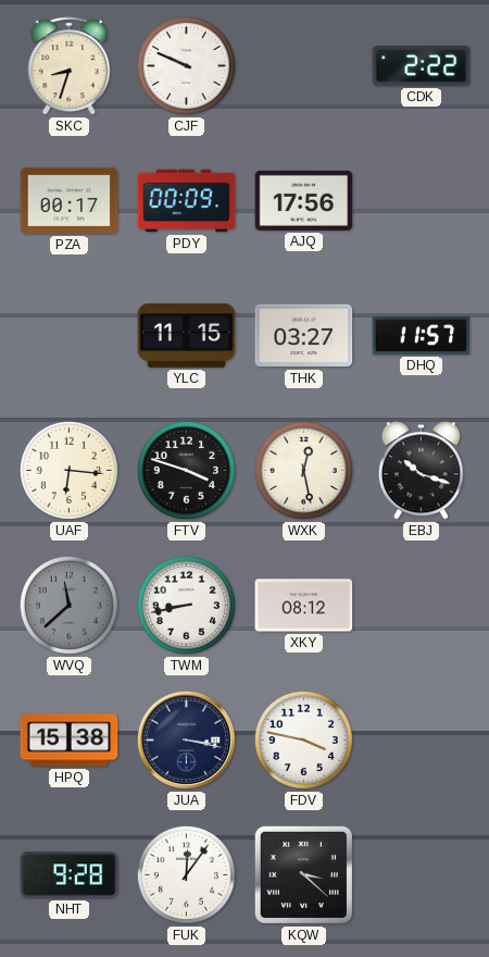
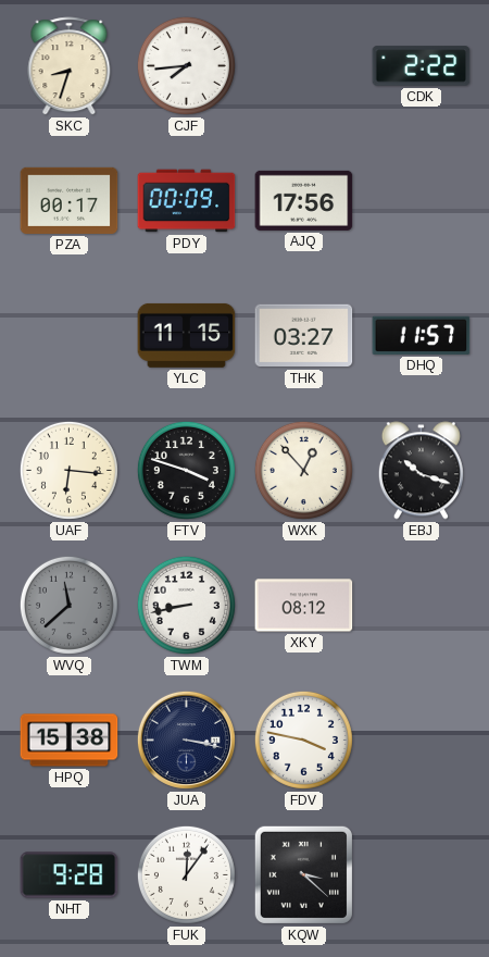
CJF: 9:49 -> 7:44
WXK: 12:28 -> 12:53
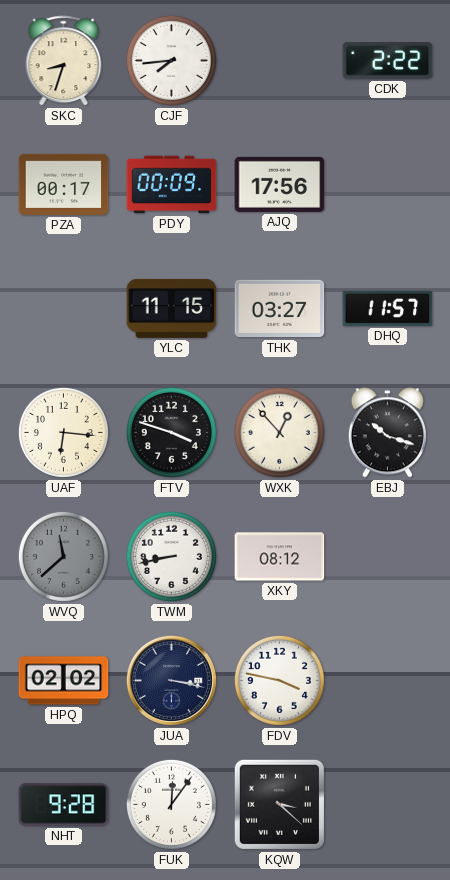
HPQ: 15:38 -> 02:02
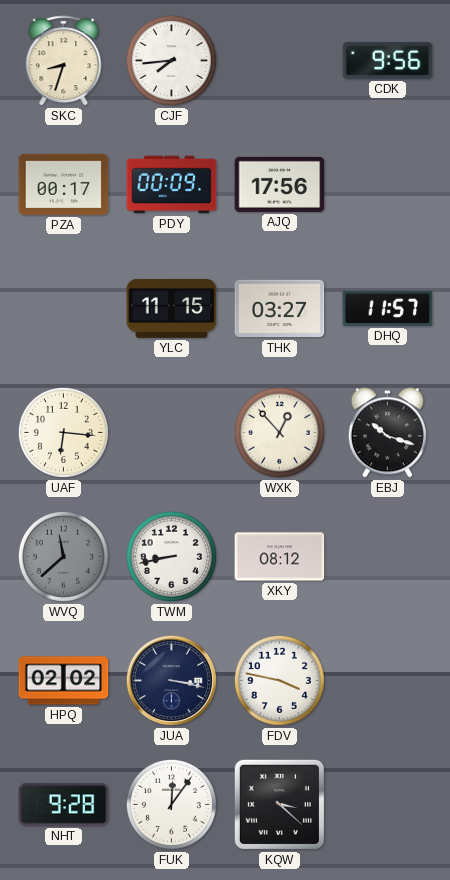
CDK: 2:22 -> 9:56
FTV: 3:48 -> none
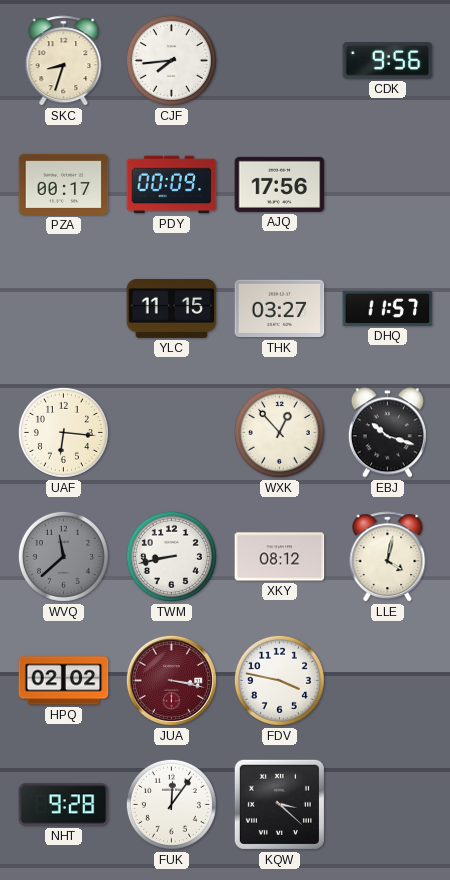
LLE: none -> 4:02
JUA dial: navy -> burgundy
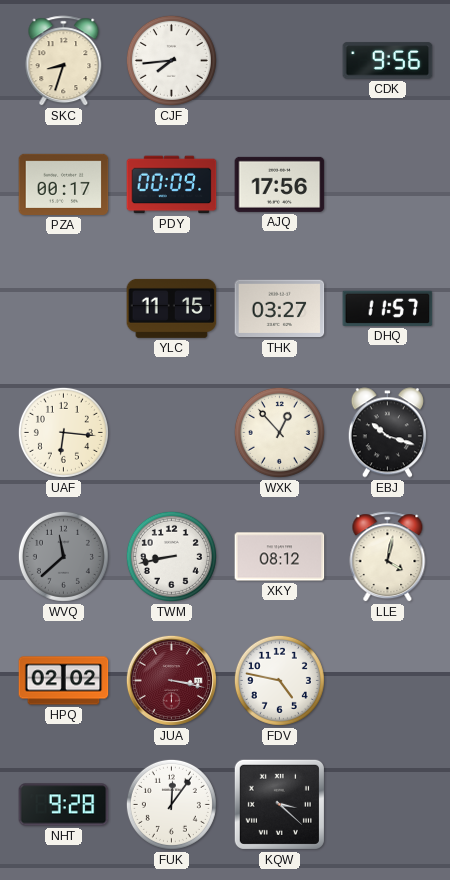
FDV: 3:47 -> 4:47
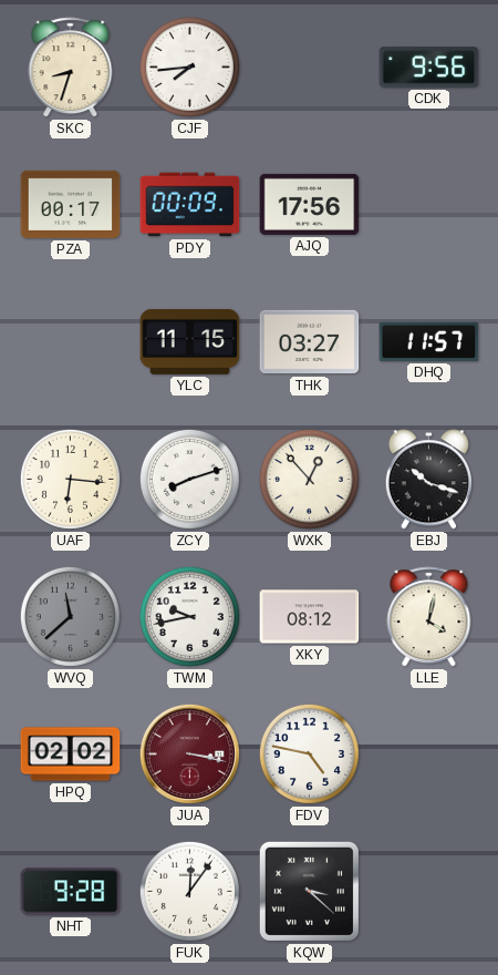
ZCY: none -> 8:12
TWM: 8:43 -> 9:43
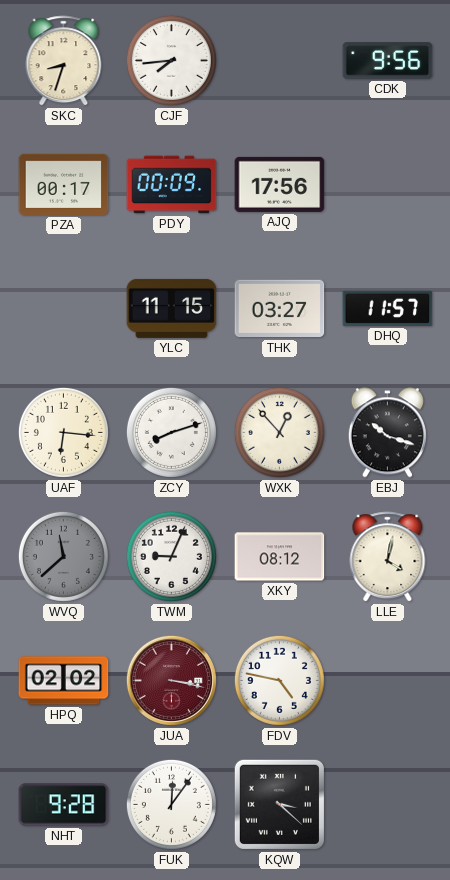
TWM: 9:43 -> 9:04
